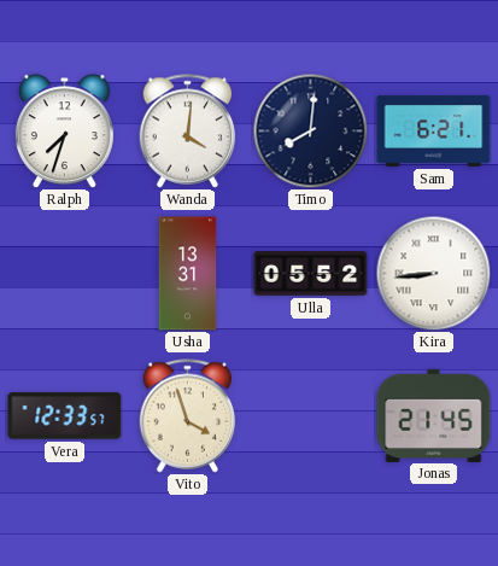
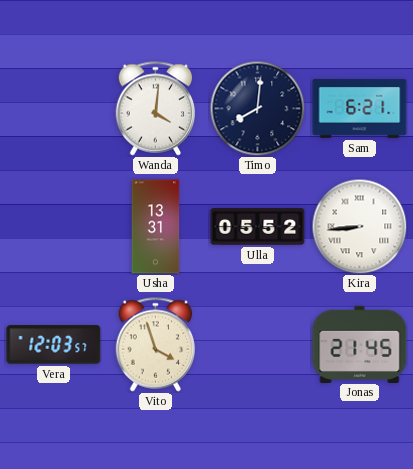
Ralph: 7:33 -> none
Vera: 12:33 -> 12:03
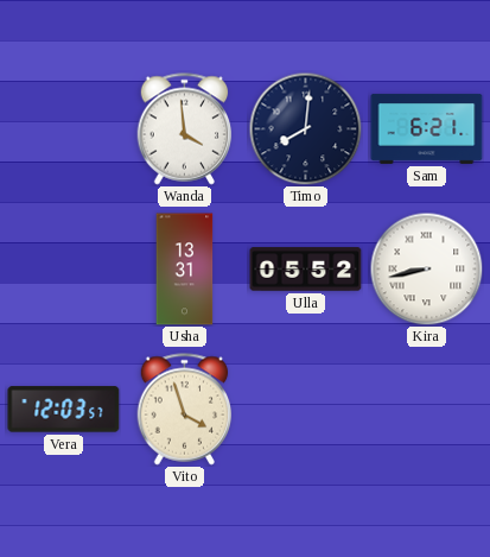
Wanda: 4:01 -> 3:59
Kira: 8:44 -> 8:43
Jonas: 21:45 -> none
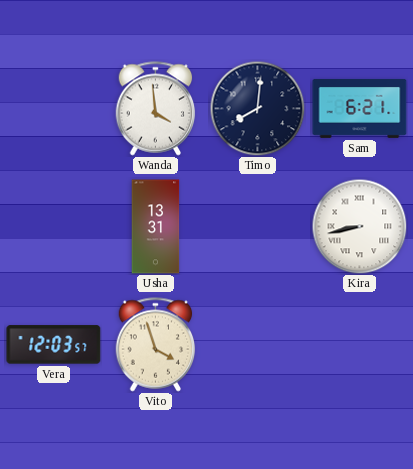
Ulla: 05:52 -> none
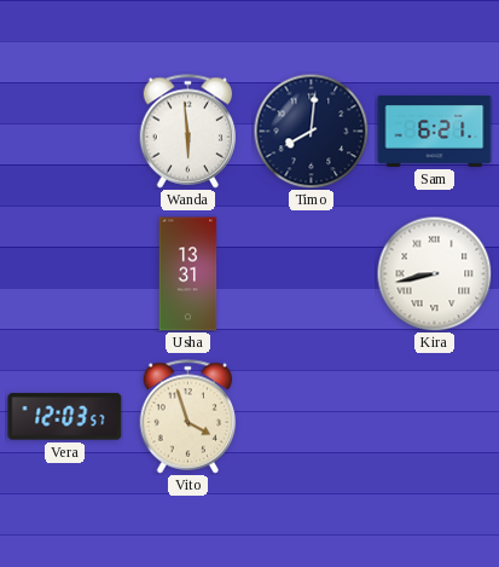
Wanda: 3:59 -> 5:59
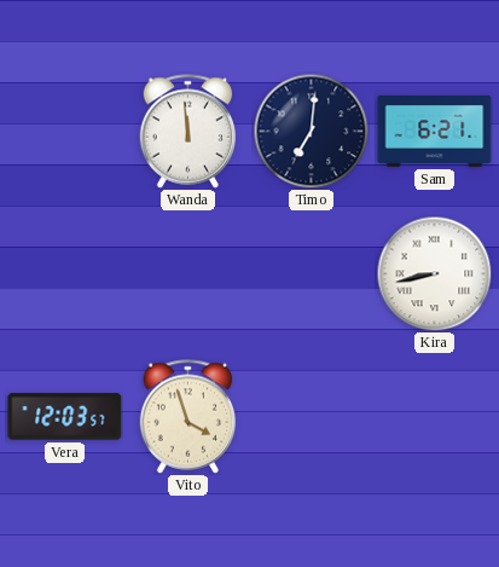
Wanda: 5:59 -> 11:59
Timo: 8:01 -> 7:01
Usha: 13:31 -> none
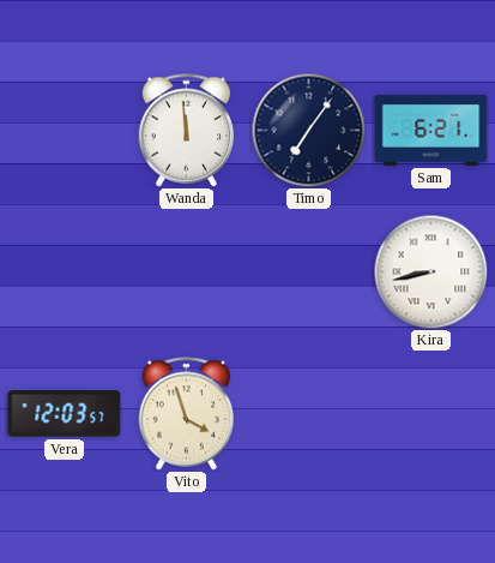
Timo: 7:01 -> 7:06
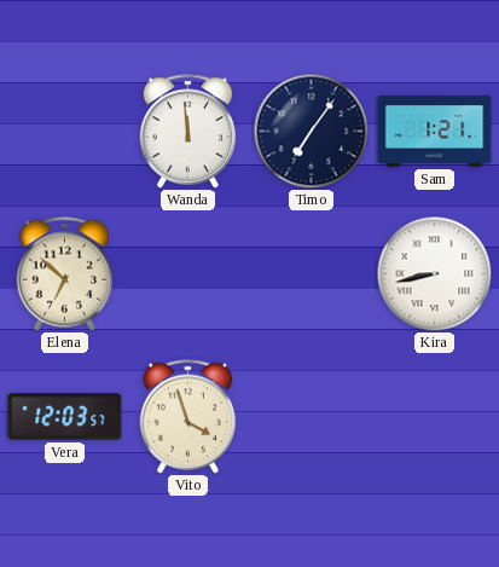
Sam: 6:21 -> 1:21
Elena: none -> 6:52
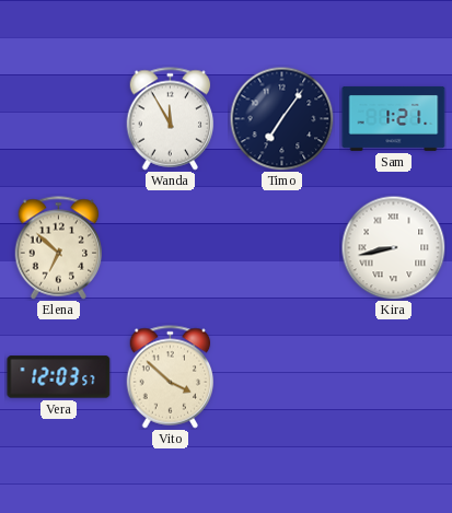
Wanda: 11:59 -> 11:55
Vito: 3:57 -> 3:52
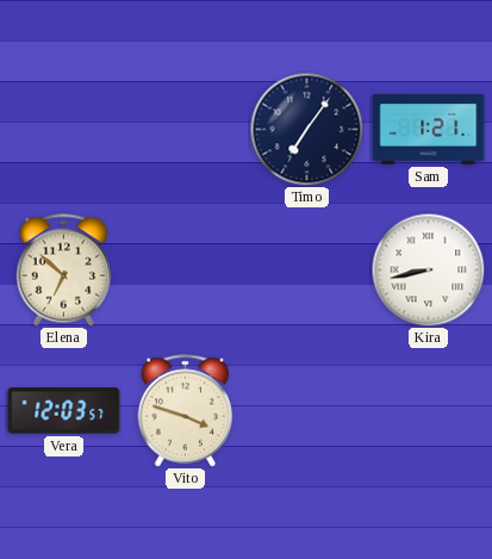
Wanda: 11:55 -> none
Vito: 3:52 -> 3:48
